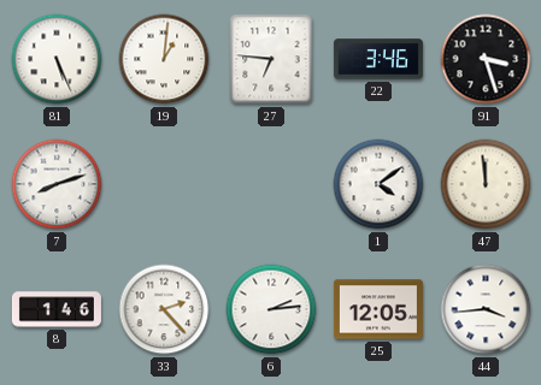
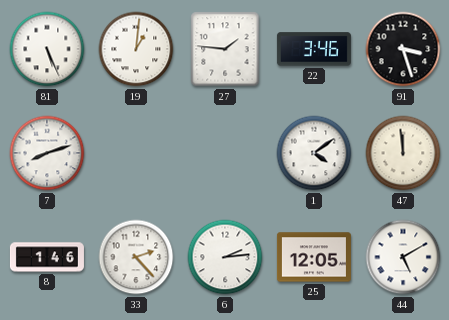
27: 6:46 -> 1:46
44: 3:44 -> 5:10
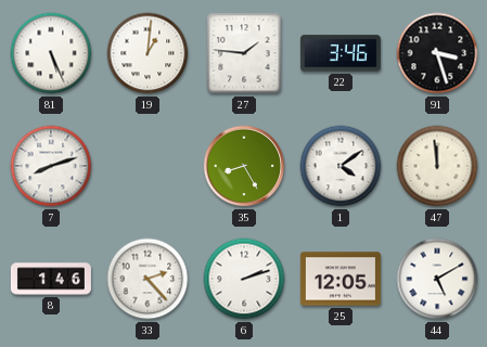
35: none -> 8:25
6: 2:14 -> 2:12
